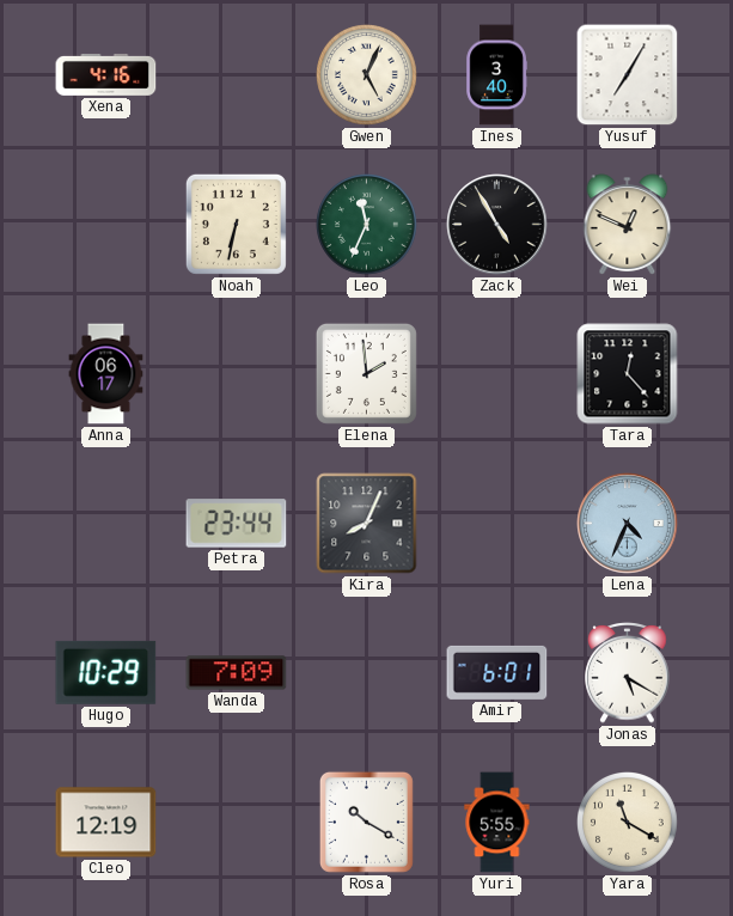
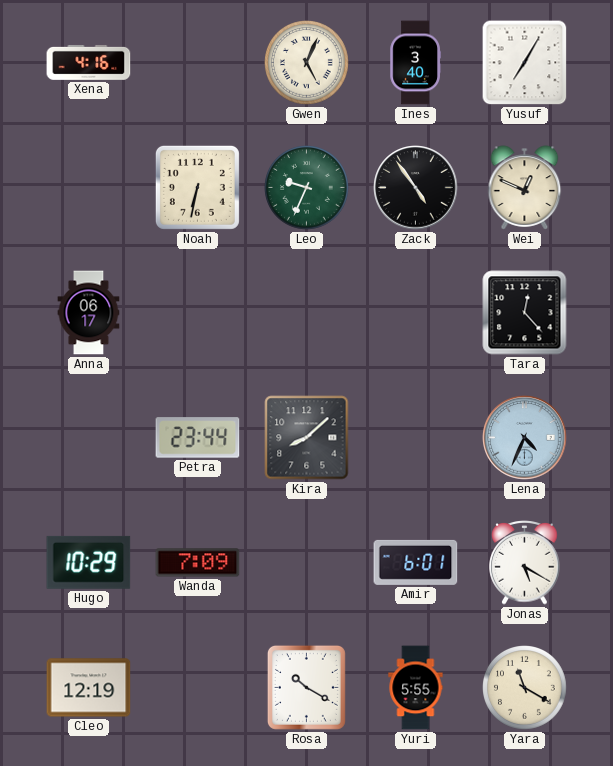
Leo: 11:34 -> 9:34
Zack: 4:55 -> 4:54
Elena: 1:59 -> none
Kira: 8:04 -> 8:08
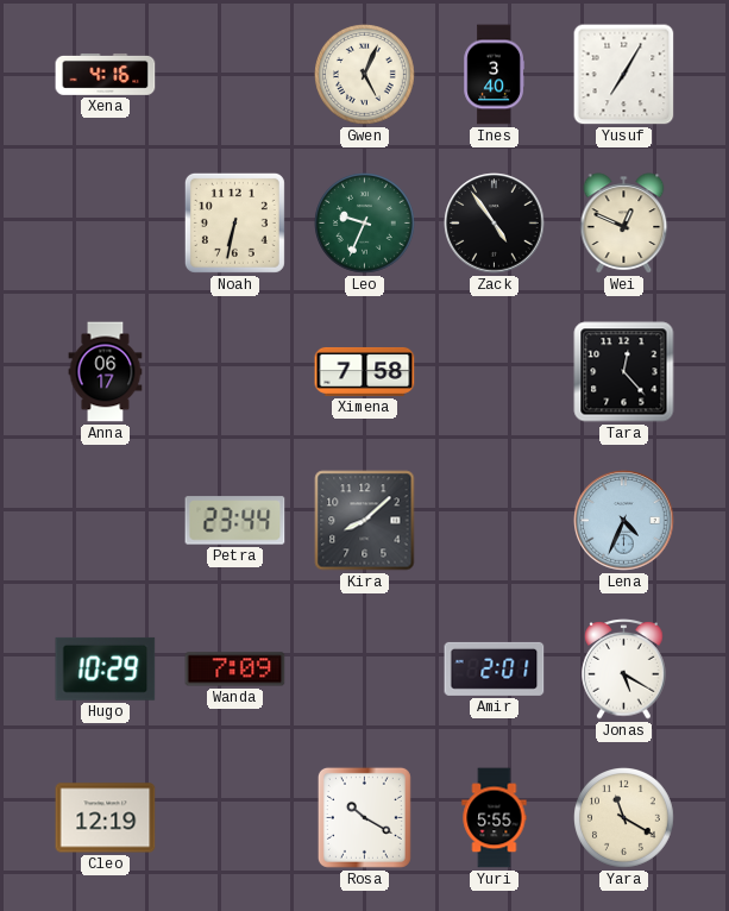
Ximena: none -> 7:58
Amir: 6:01 -> 2:01
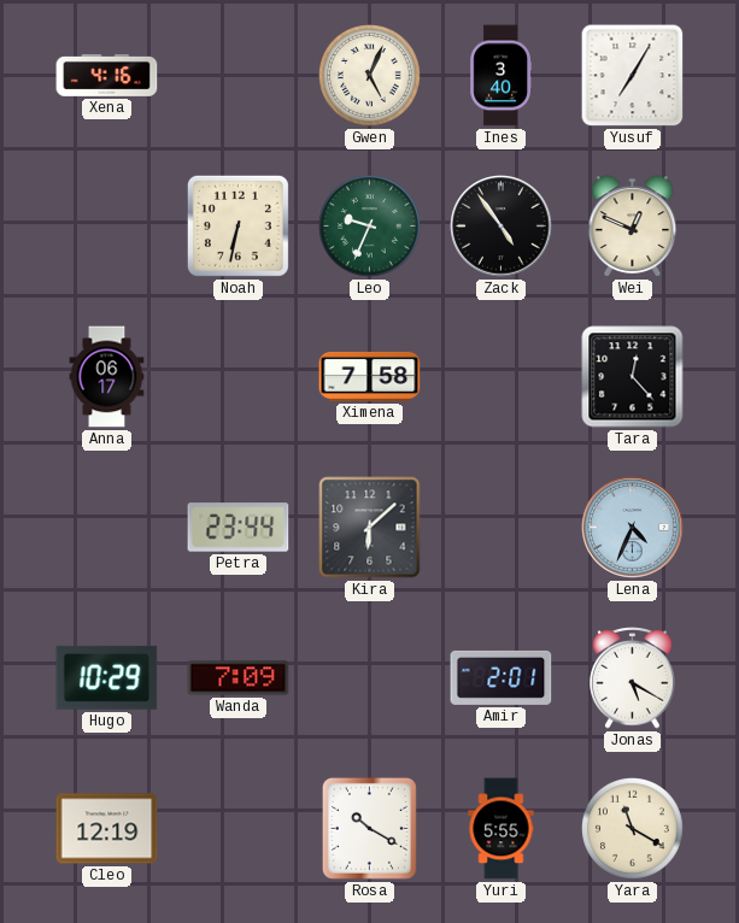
Kira: 8:08 -> 6:08
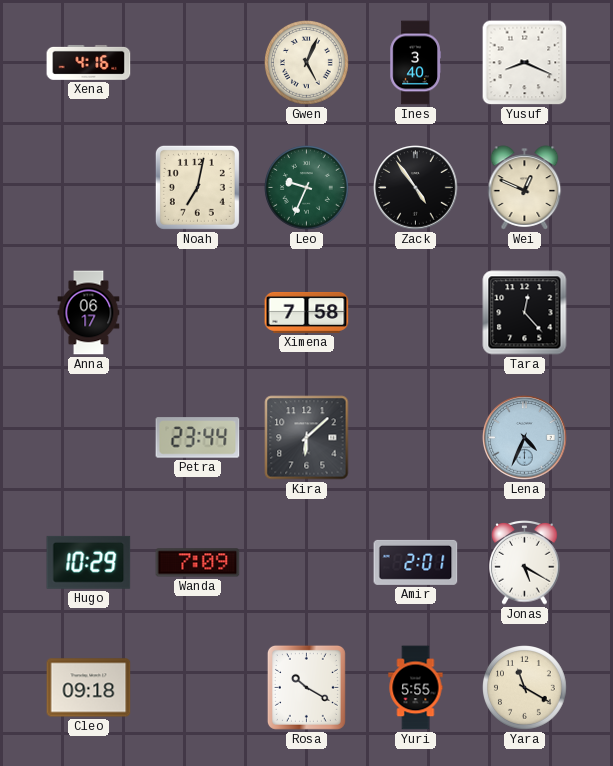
Yusuf: 7:05 -> 8:19
Noah: 6:32 -> 7:02
Cleo: 12:19 -> 09:18
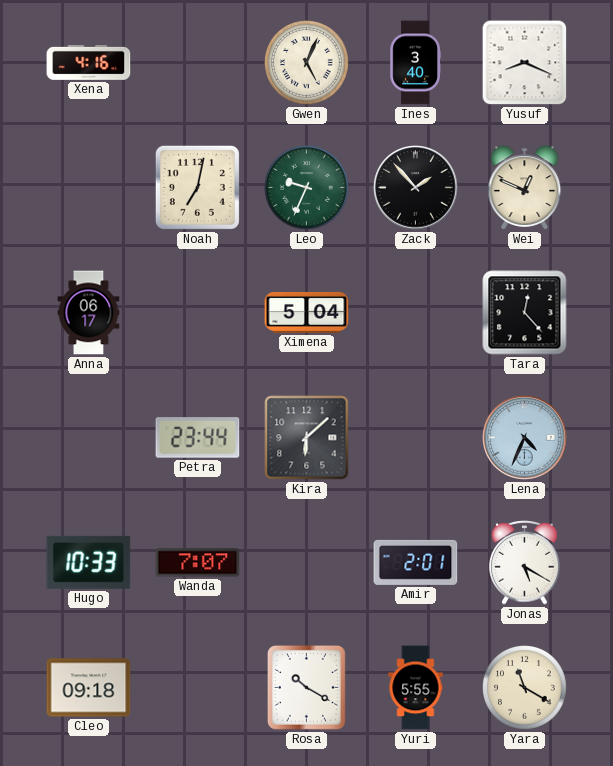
Zack: 4:54 -> 1:53
Ximena: 7:58 -> 5:04
Hugo: 10:29 -> 10:33
Wanda: 7:09 -> 7:07
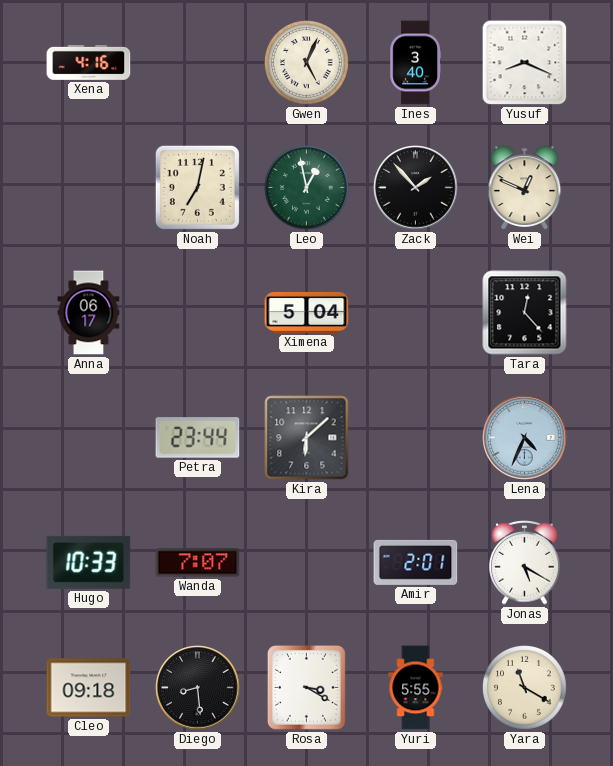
Leo: 9:34 -> 12:58
Diego: none -> 8:29
Rosa: 10:20 -> 3:20
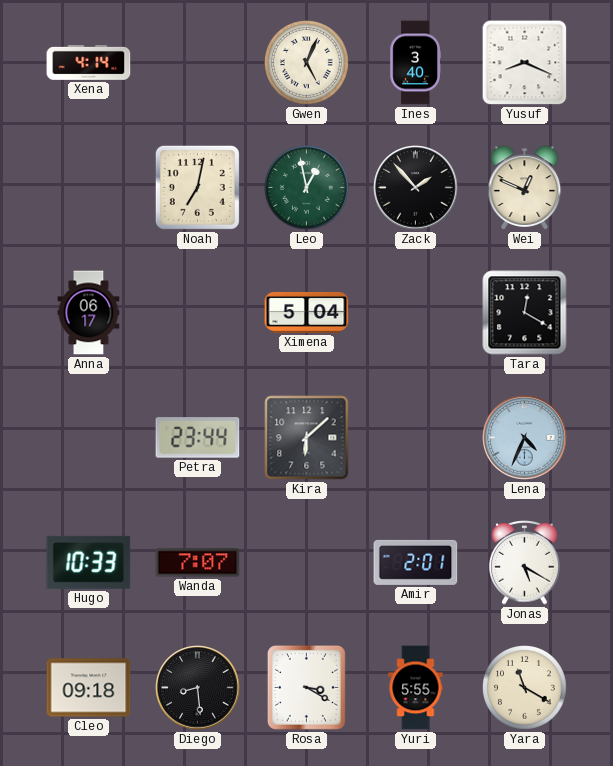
Xena: 4:16 -> 4:14
Tara: 12:23 -> 12:20
